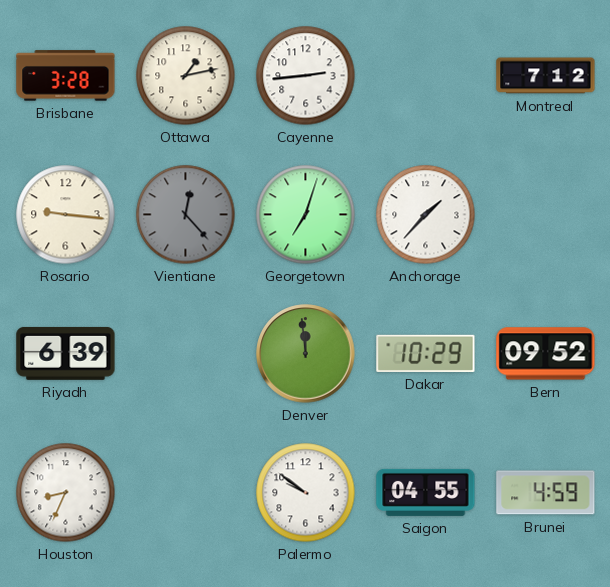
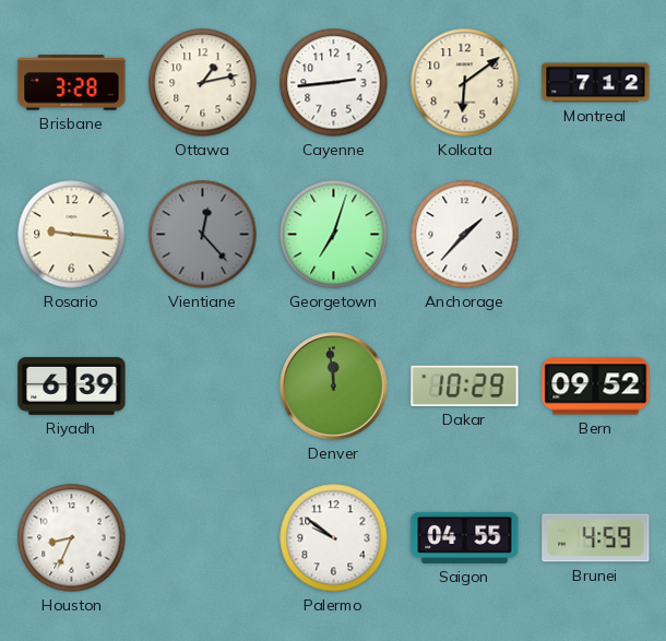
Kolkata: none -> 6:09
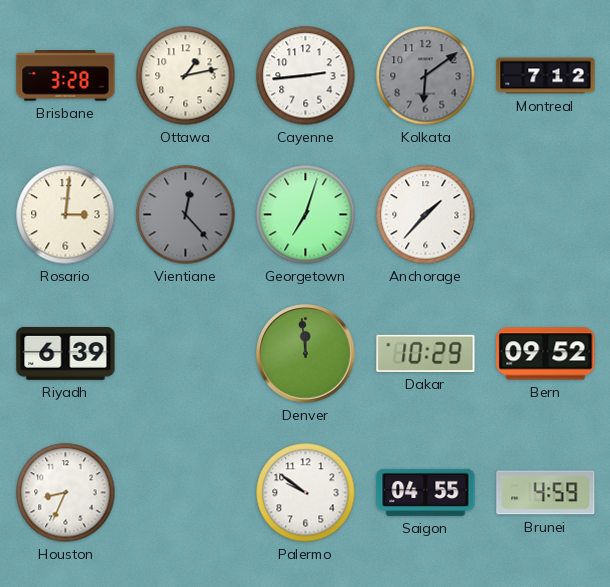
Kolkata dial: cream -> grey
Rosario: 9:16 -> 3:01
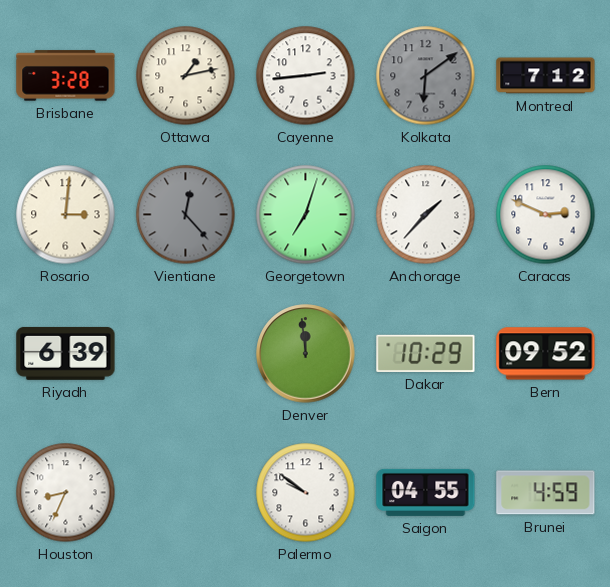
Caracas: none -> 2:49
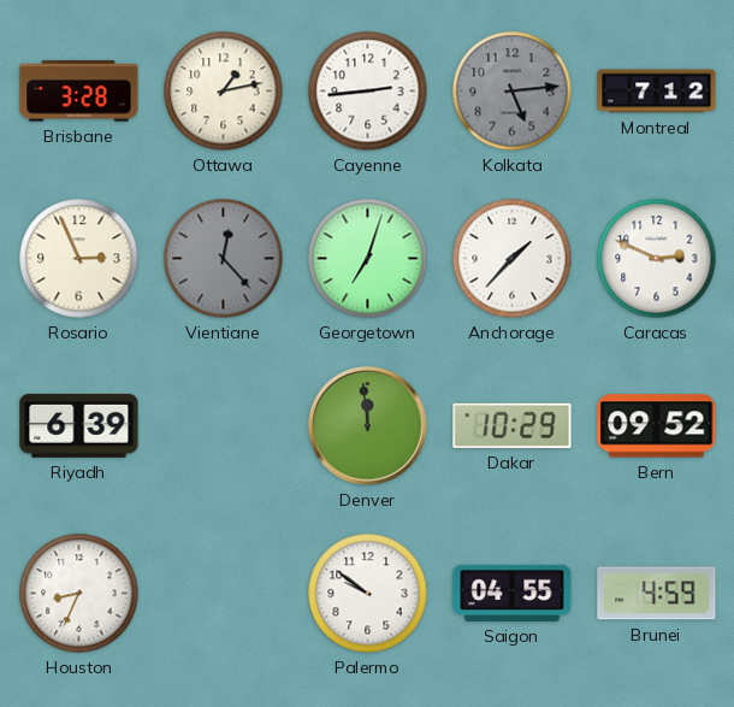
Kolkata: 6:09 -> 5:14
Rosario: 3:01 -> 2:56
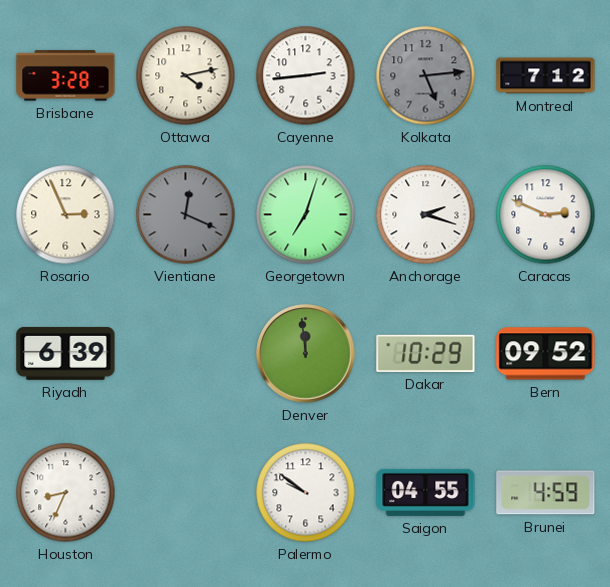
Ottawa: 1:13 -> 4:13
Vientiane: 12:23 -> 12:19
Anchorage: 1:37 -> 2:18
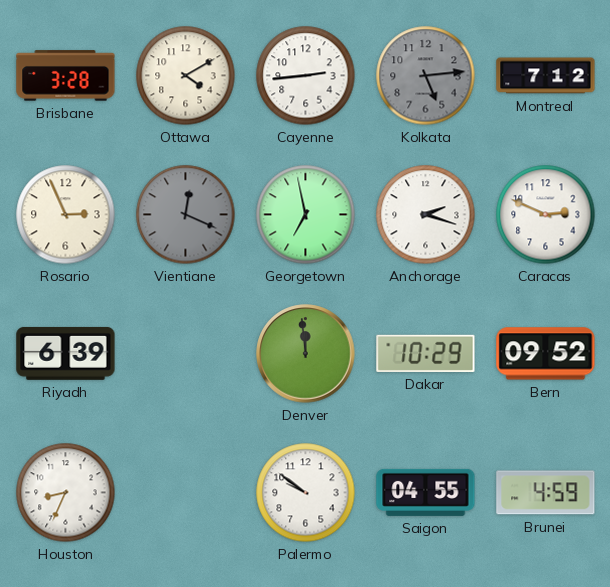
Ottawa: 4:13 -> 4:10
Georgetown: 7:03 -> 6:58
